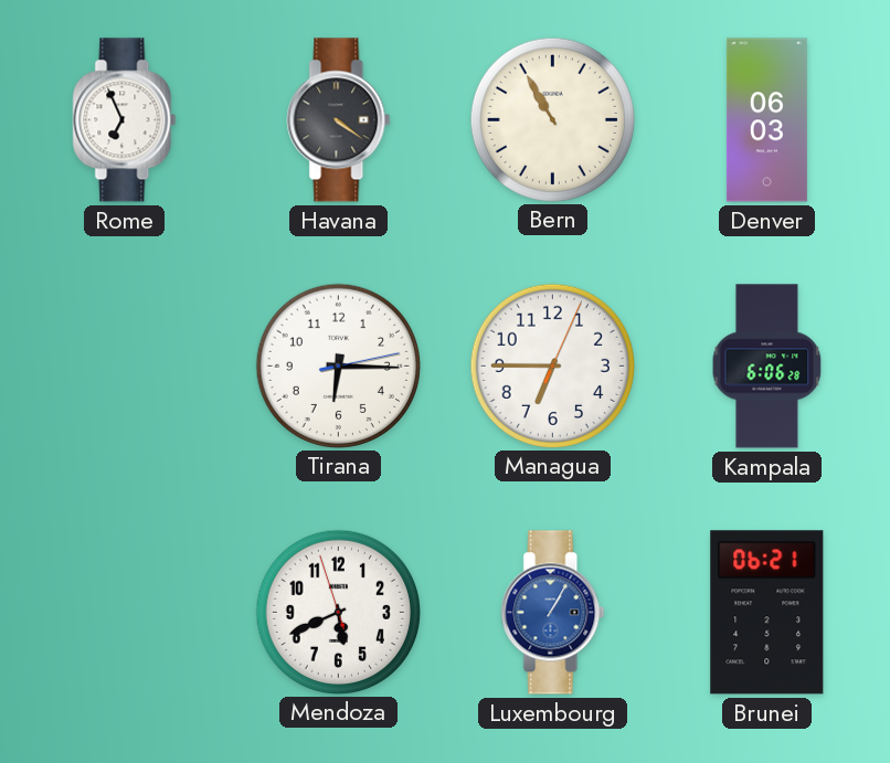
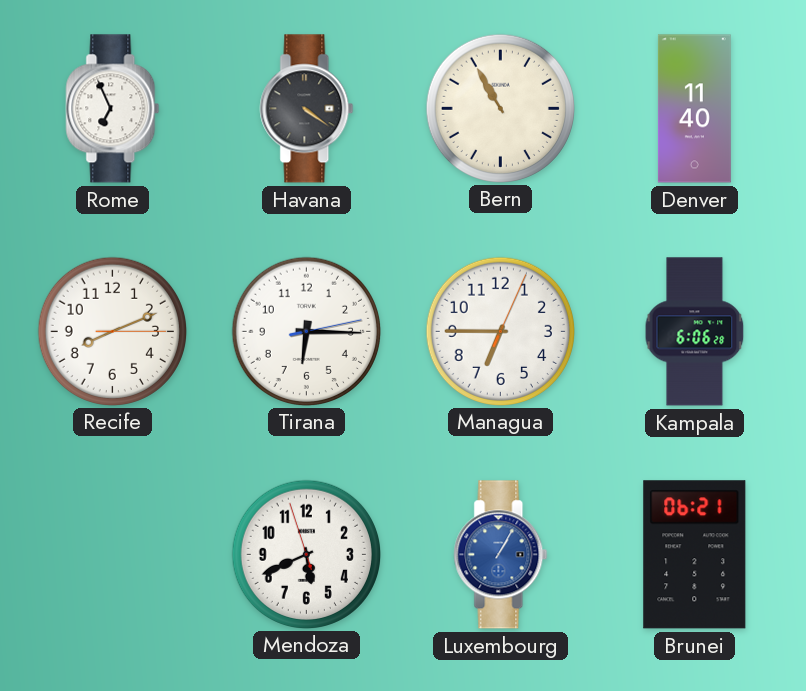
Denver: 06:03 -> 11:40
Recife: none -> 8:11
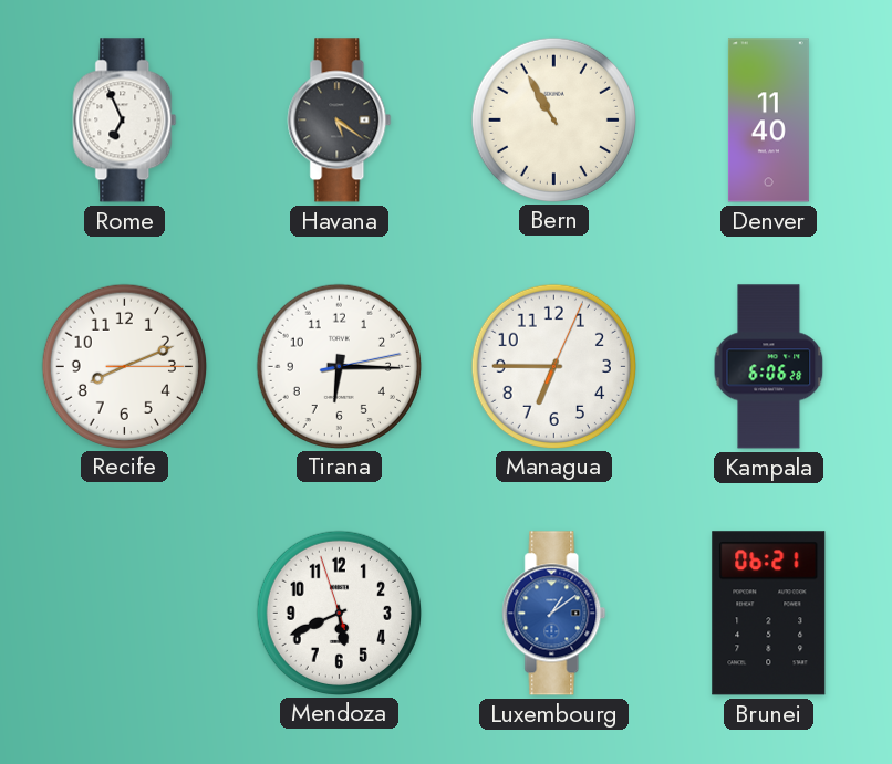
Havana: 4:21 -> 5:21
Luxembourg: 1:05 -> 1:09
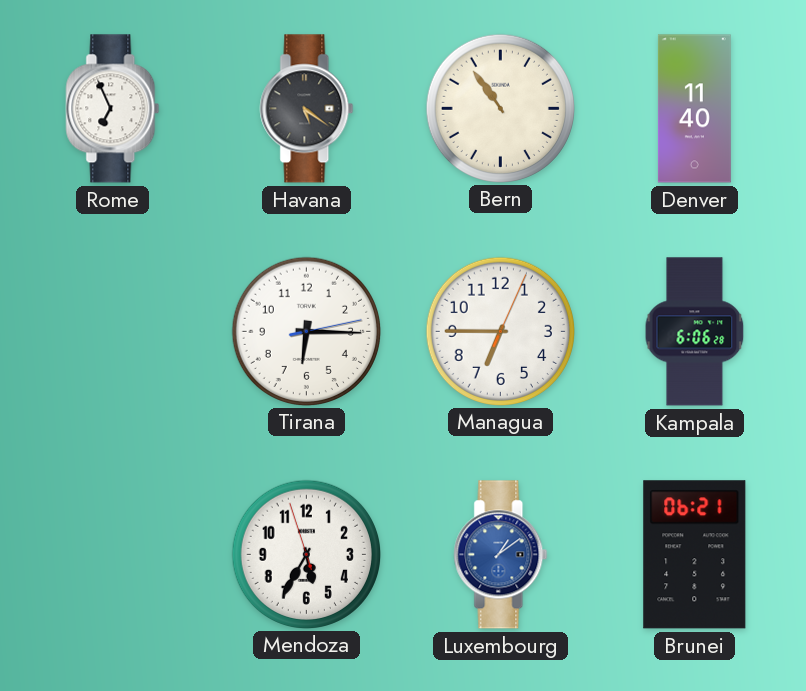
Bern: 10:55 -> 10:54
Recife: 8:11 -> none
Mendoza: 5:40 -> 5:34
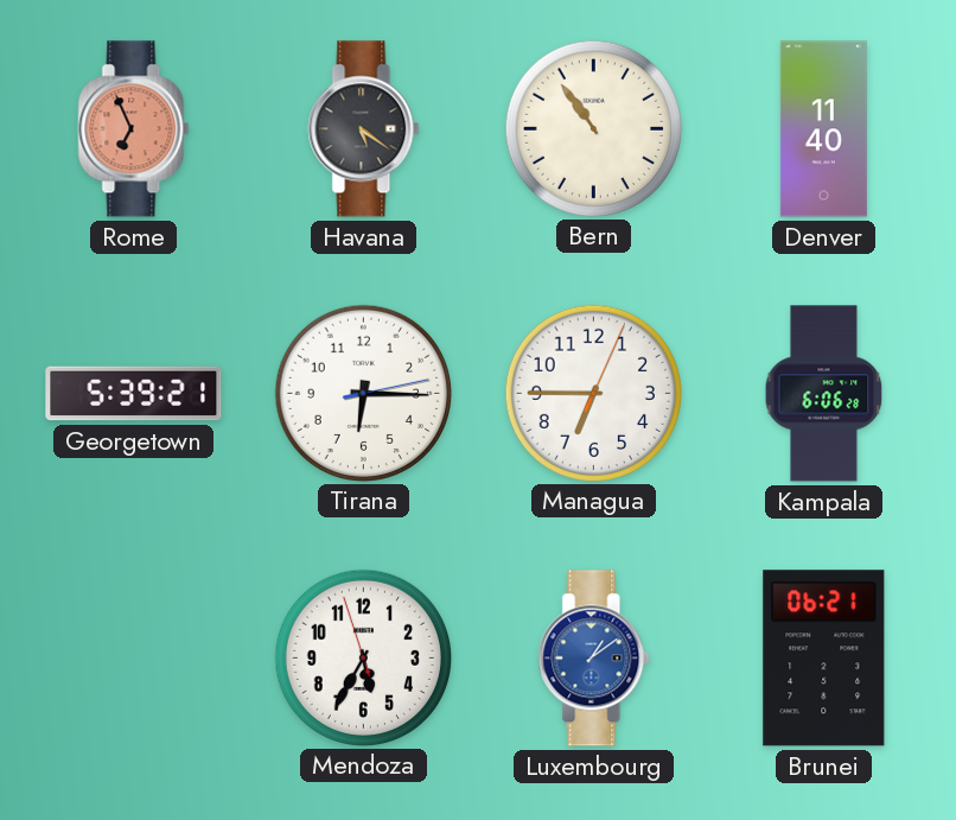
Rome dial: white -> salmon
Georgetown: none -> 5:39
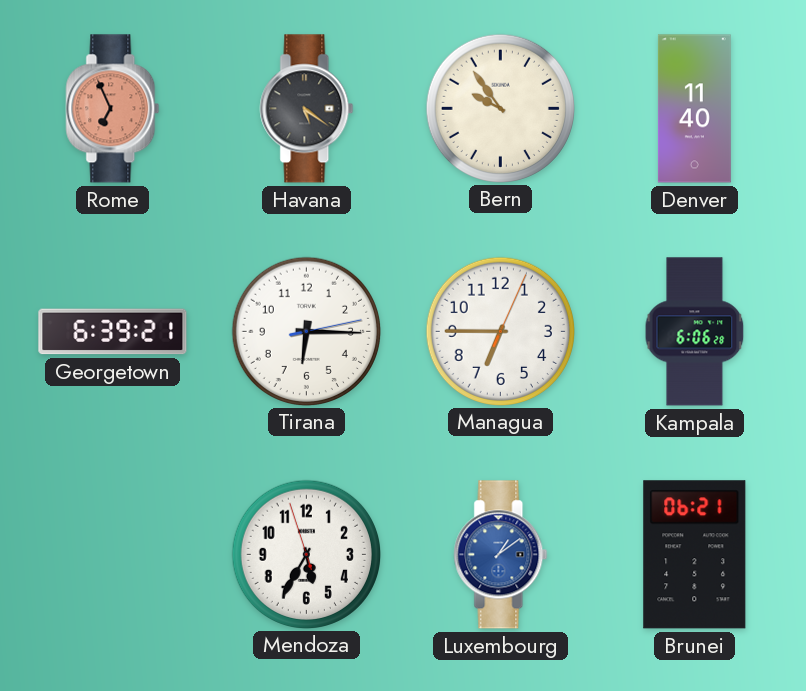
Bern: 10:54 -> 9:54
Georgetown: 5:39 -> 6:39
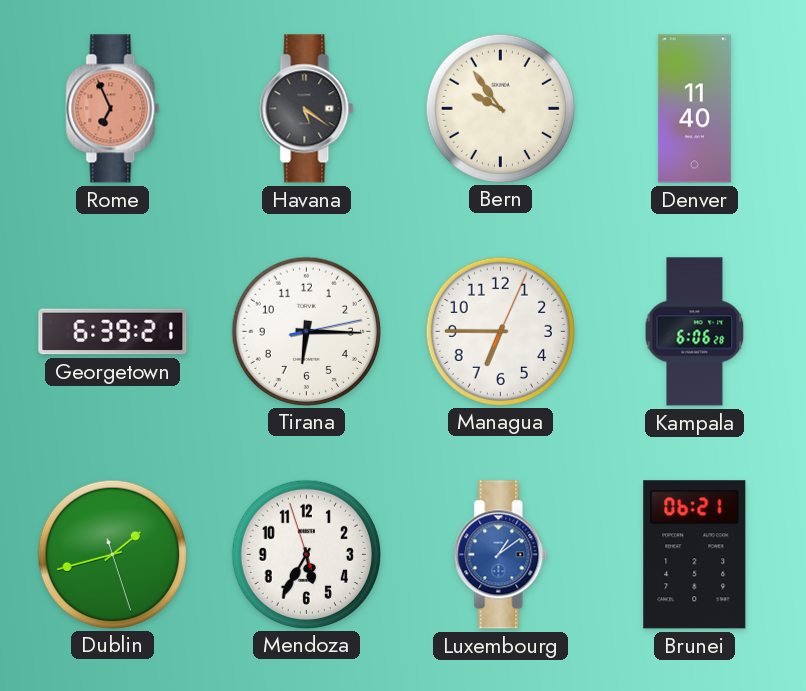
Dublin: none -> 1:42
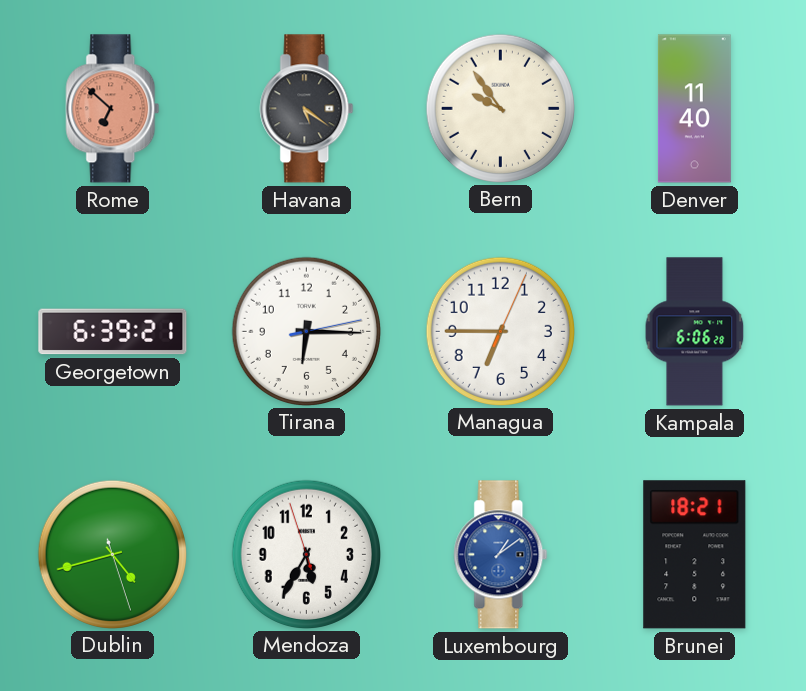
Rome: 6:56 -> 6:52
Dublin: 1:42 -> 4:42
Brunei: 06:21 -> 18:21
